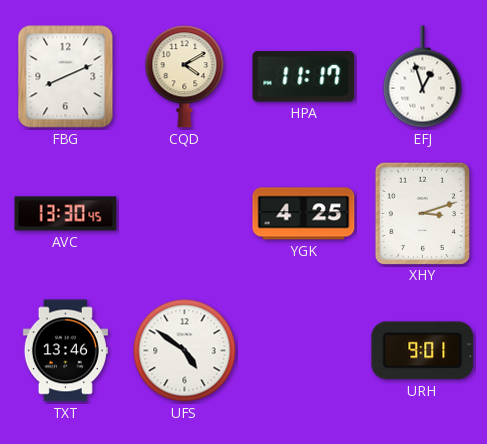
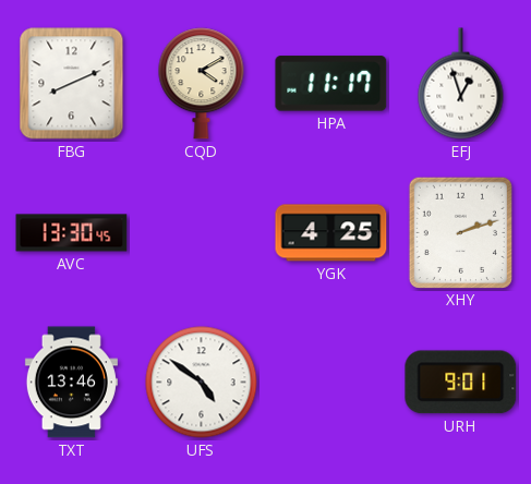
XHY: 3:12 -> 2:12
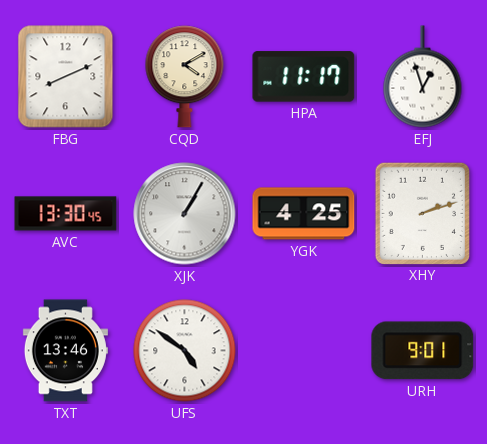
XJK: none -> 1:05
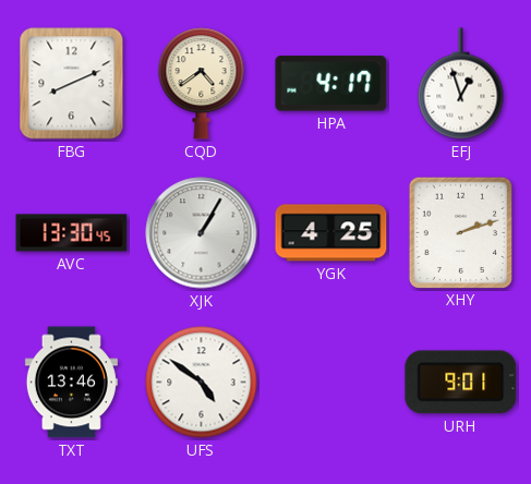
CQD: 4:10 -> 4:39
HPA: 11:17 -> 4:17
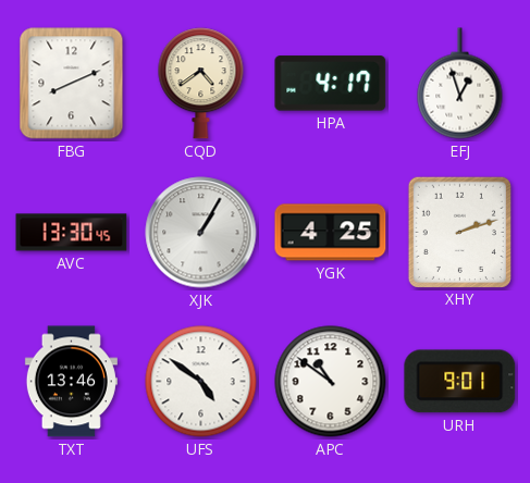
APC: none -> 10:51
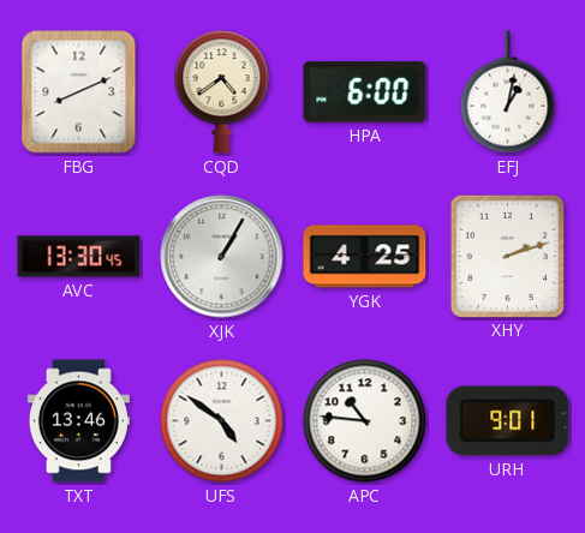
HPA: 4:17 -> 6:00
EFJ: 12:57 -> 1:02
APC: 10:51 -> 10:46
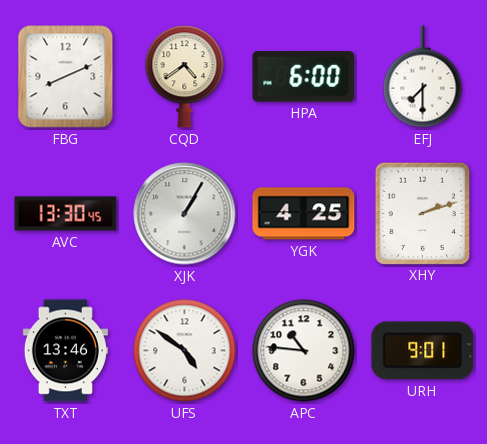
EFJ: 1:02 -> 7:30
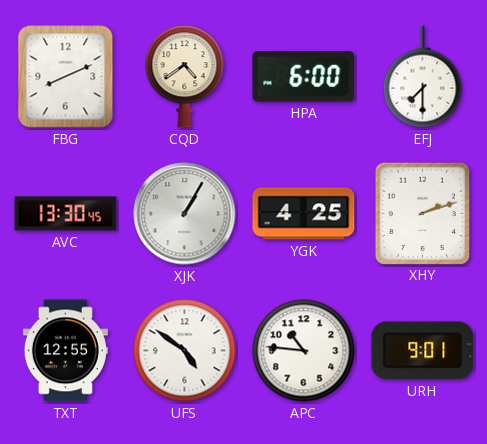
TXT: 13:46 -> 12:55
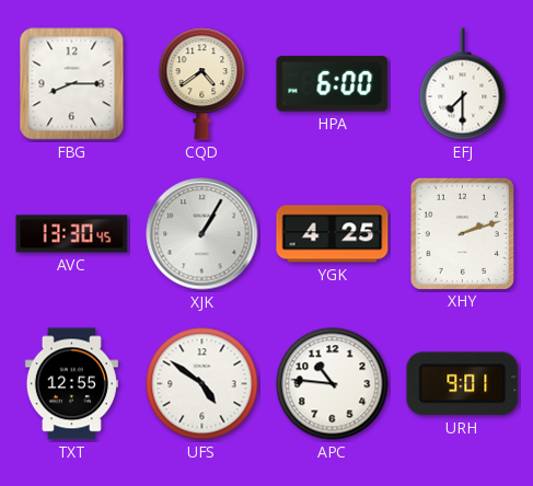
FBG: 8:11 -> 8:15
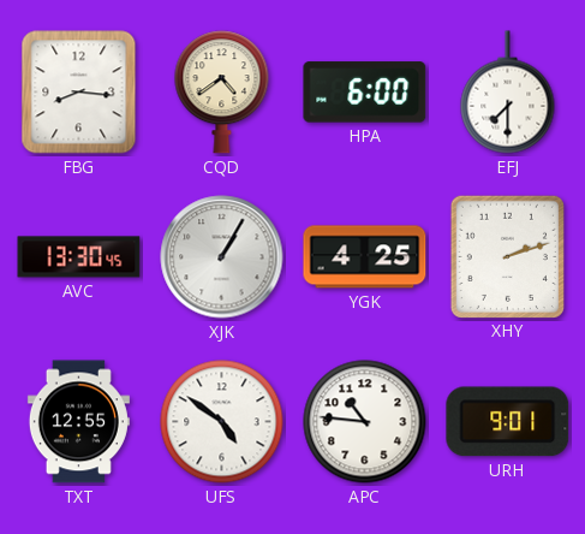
FBG: 8:15 -> 8:16
